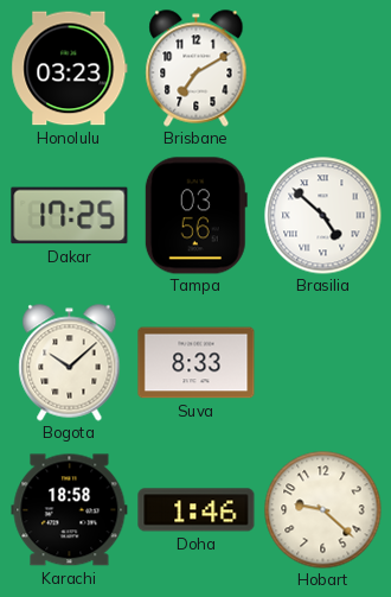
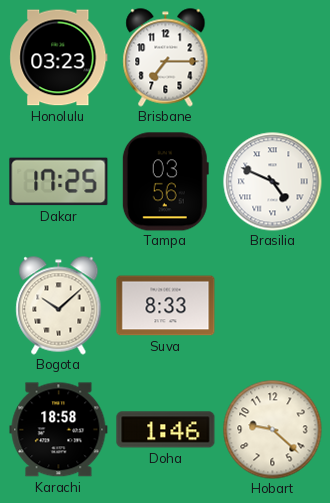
Brisbane: 7:10 -> 7:15
Brasilia: 4:52 -> 4:49
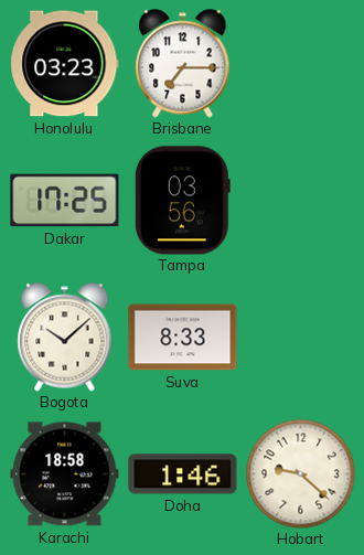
Brasilia: 4:49 -> none
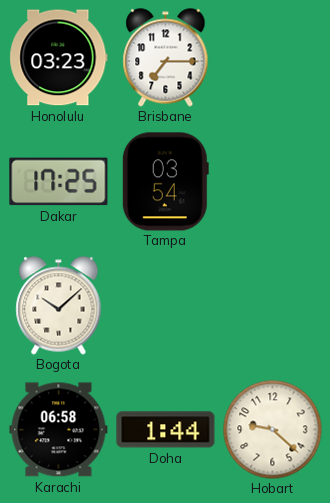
Tampa: 03:56 -> 03:54
Suva: 8:33 -> none
Karachi: 18:58 -> 06:58
Doha: 1:46 -> 1:44
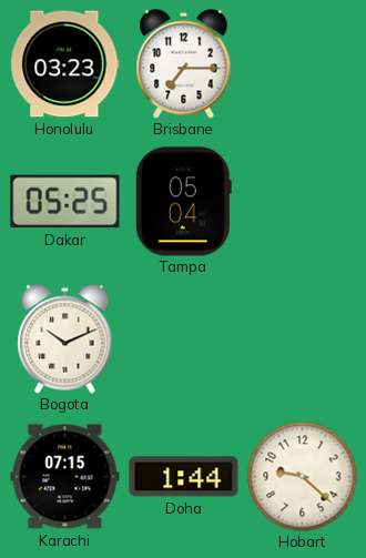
Dakar: 17:25 -> 05:25
Tampa: 03:54 -> 05:04
Bogota: 10:08 -> 10:11
Karachi: 06:58 -> 07:15
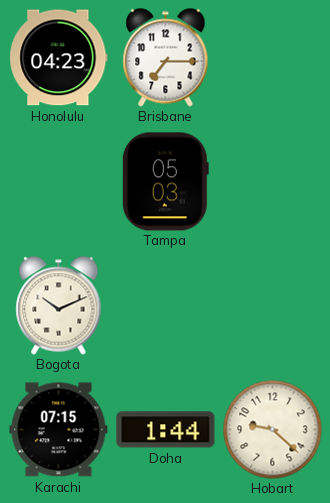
Honolulu: 03:23 -> 04:23
Dakar: 05:25 -> none
Tampa: 05:04 -> 05:03
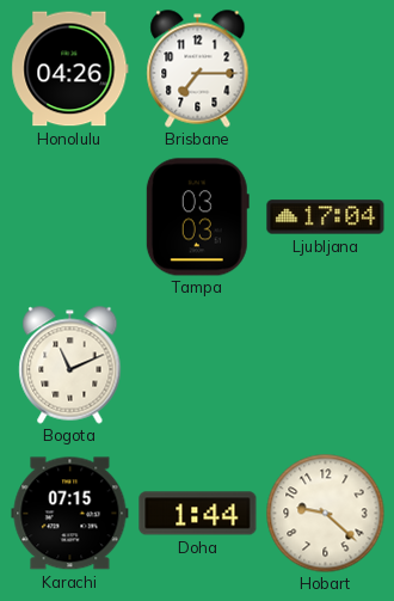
Honolulu: 04:23 -> 04:26
Tampa: 05:03 -> 03:03
Ljubljana: none -> 17:04
Bogota: 10:11 -> 11:11
